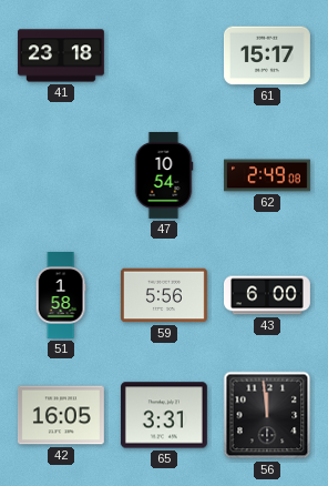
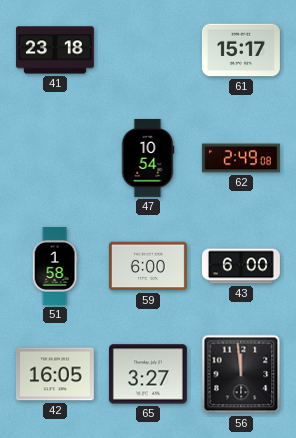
59: 5:56 -> 6:00
65: 3:31 -> 3:27
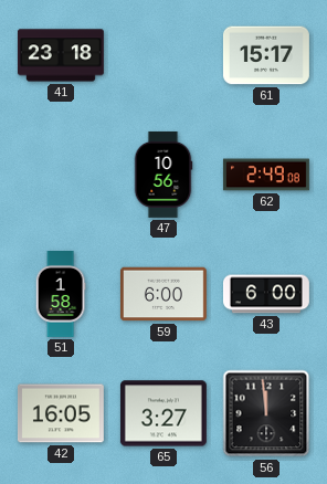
47: 10:54 -> 10:56
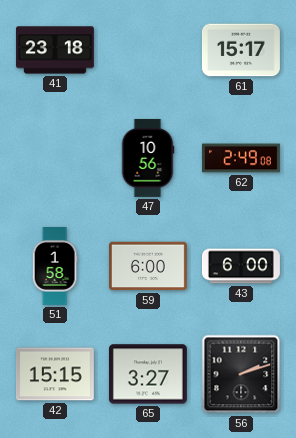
42: 16:05 -> 15:15
56: 11:59 -> 2:12
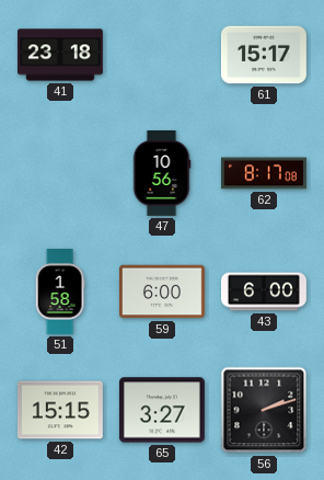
62: 2:49 -> 8:17
